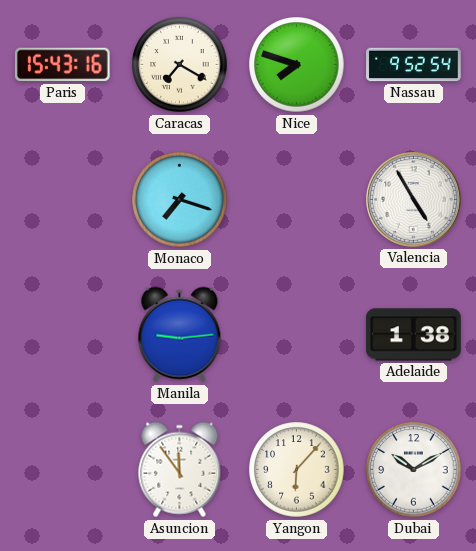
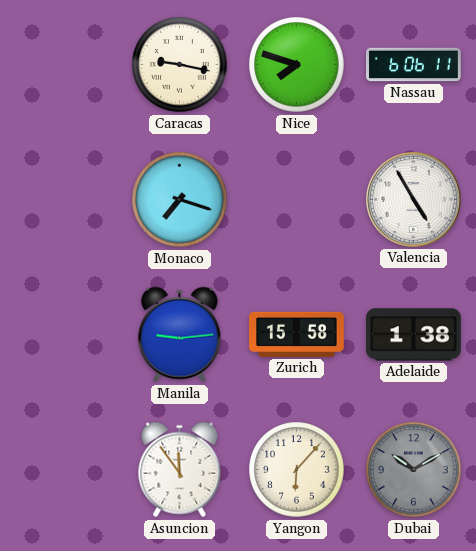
Paris: 15:43 -> none
Caracas: 7:20 -> 9:17
Nassau: 9:52 -> 6:06
Zurich: none -> 15:58
Dubai dial: white -> grey
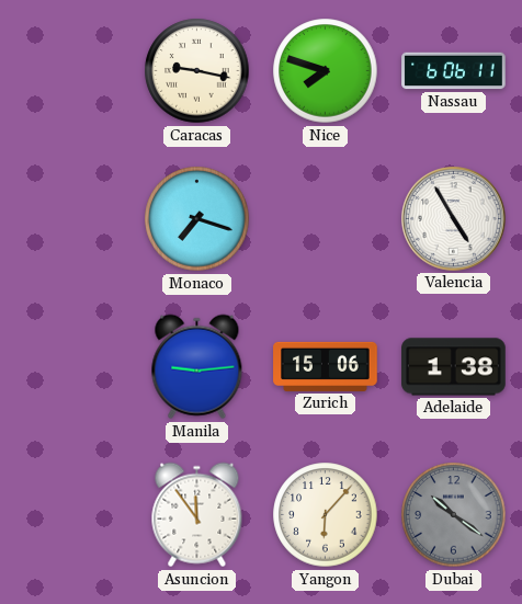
Zurich: 15:58 -> 15:06
Dubai: 10:10 -> 10:21
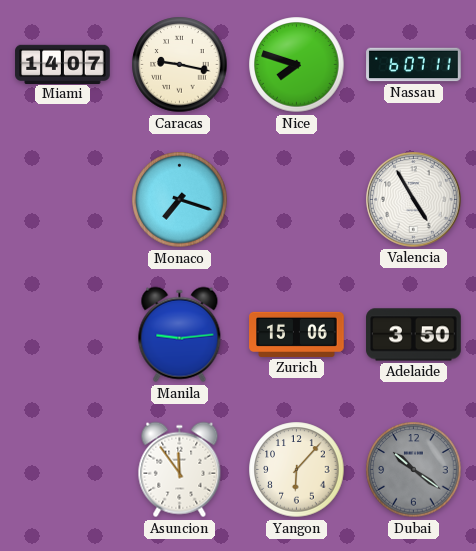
Miami: none -> 14:07
Nassau: 6:06 -> 6:07
Adelaide: 1:38 -> 3:50
